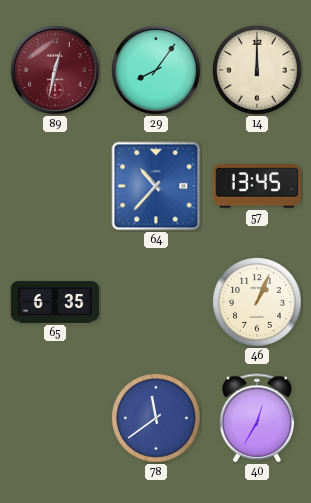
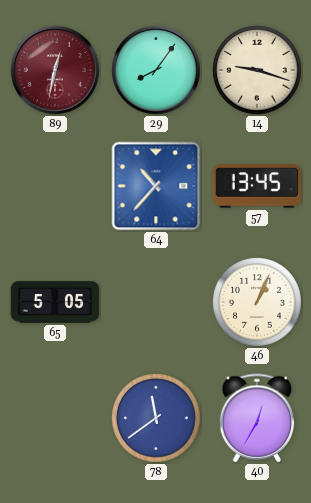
14: 12:00 -> 9:18
65: 6:35 -> 5:05
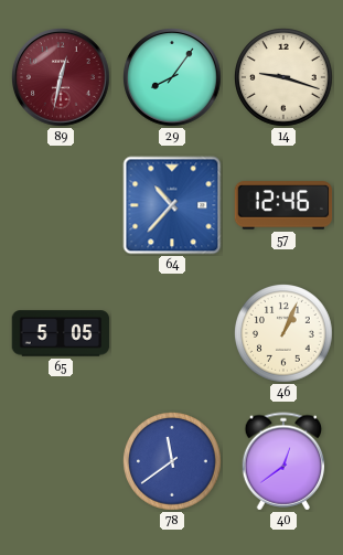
57: 13:45 -> 12:46
40: 12:35 -> 12:39
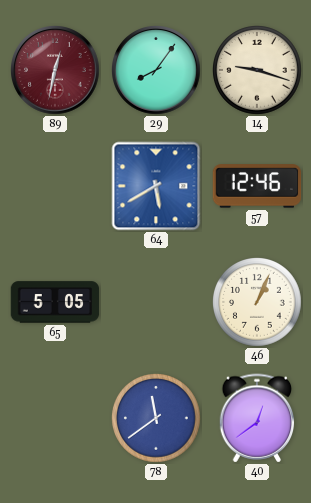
64: 10:37 -> 5:40
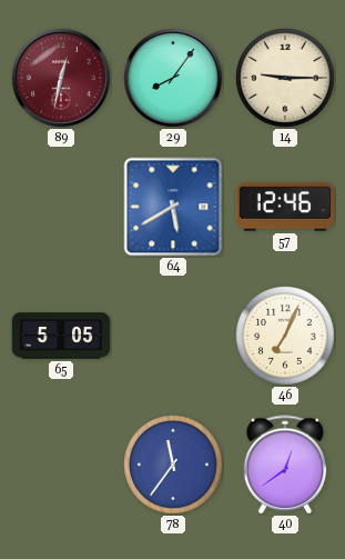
14: 9:18 -> 9:15
46: 1:04 -> 7:04
78: 11:39 -> 11:36
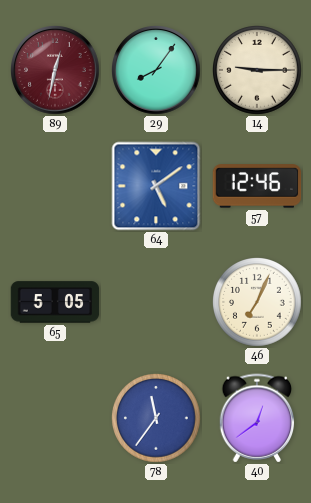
64: 5:40 -> 5:09
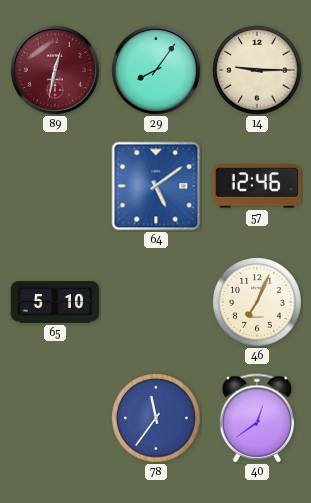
65: 5:05 -> 5:10
